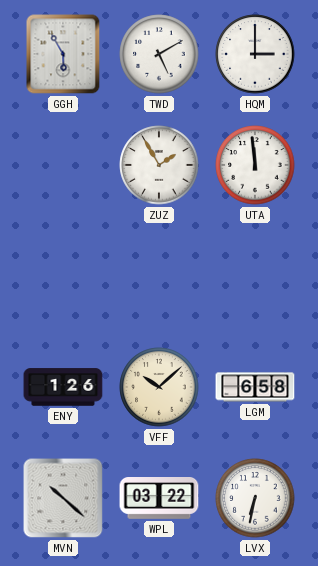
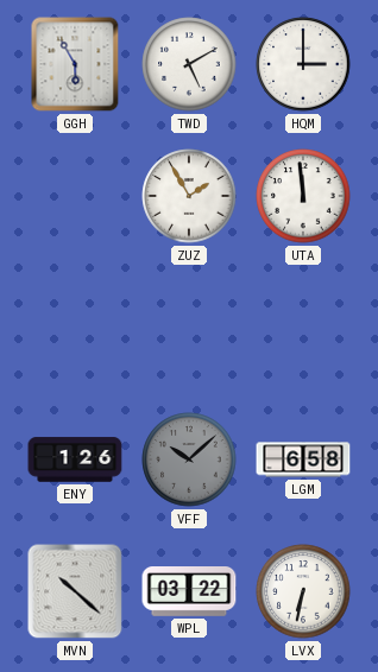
VFF dial: cream -> grey
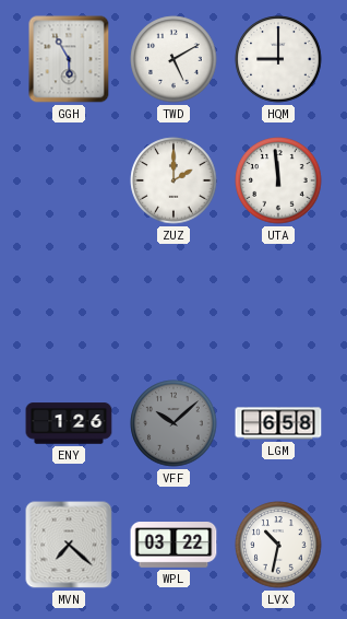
HQM: 3:00 -> 9:00
ZUZ: 1:55 -> 2:00
MVN: 10:22 -> 7:22
LVX: 6:32 -> 10:32
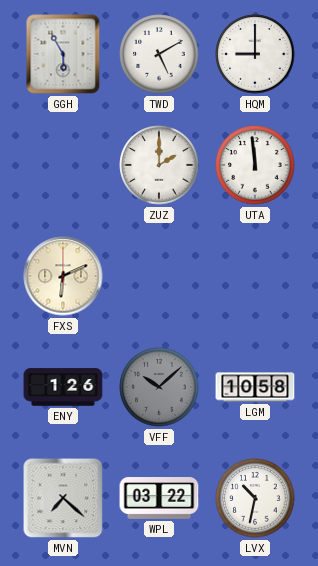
FXS: none -> 6:11
LGM: 6:58 -> 10:58
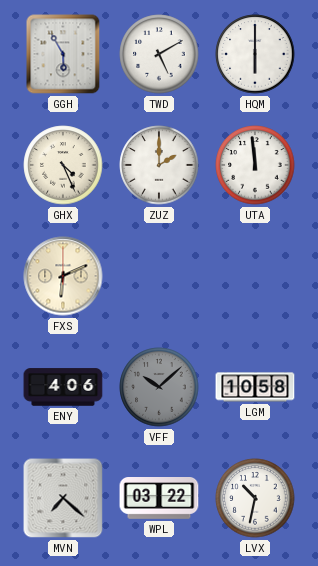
HQM: 9:00 -> 6:00
GHX: none -> 4:26
ENY: 1:26 -> 4:06
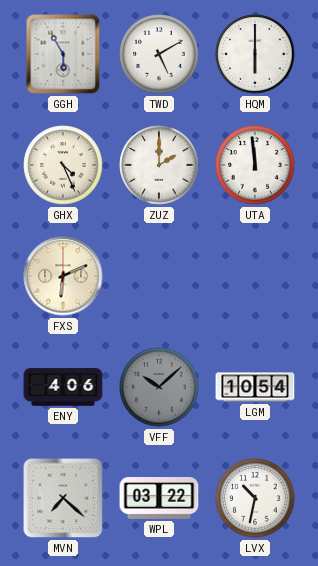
LGM: 10:58 -> 10:54
